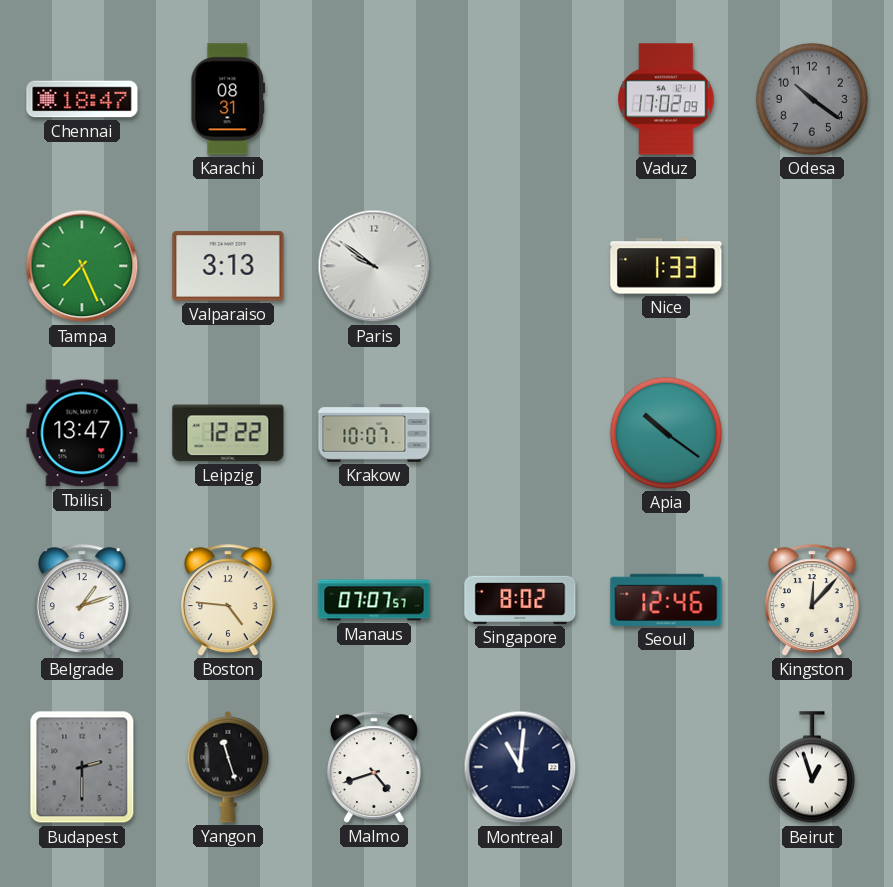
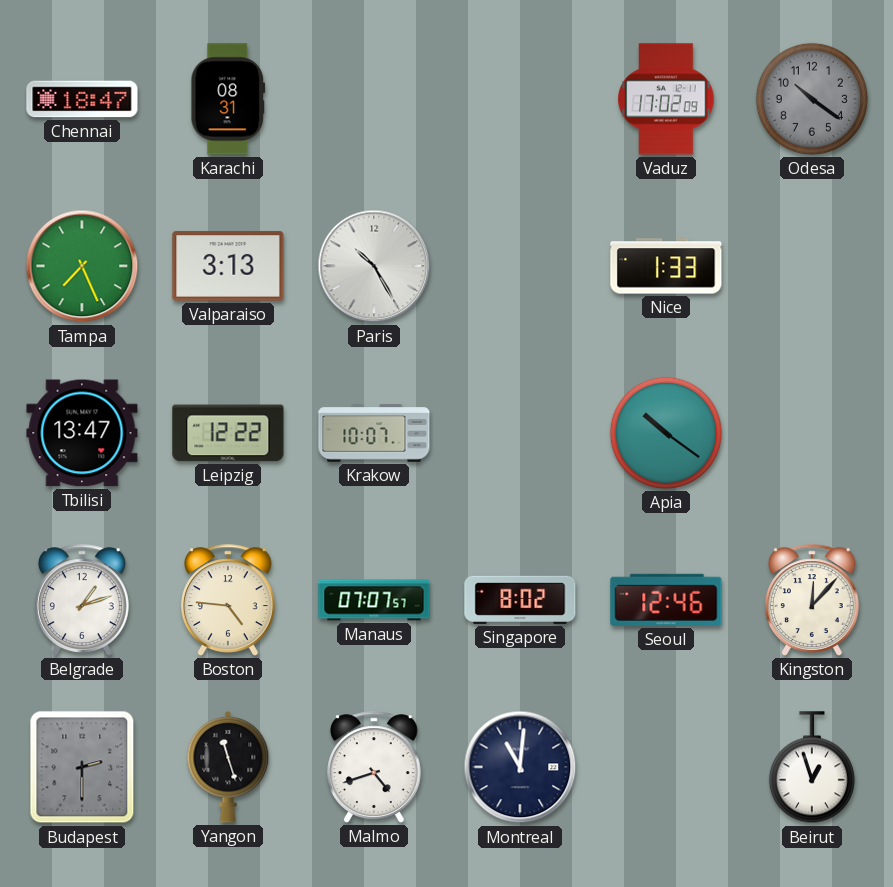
Paris: 9:51 -> 10:25
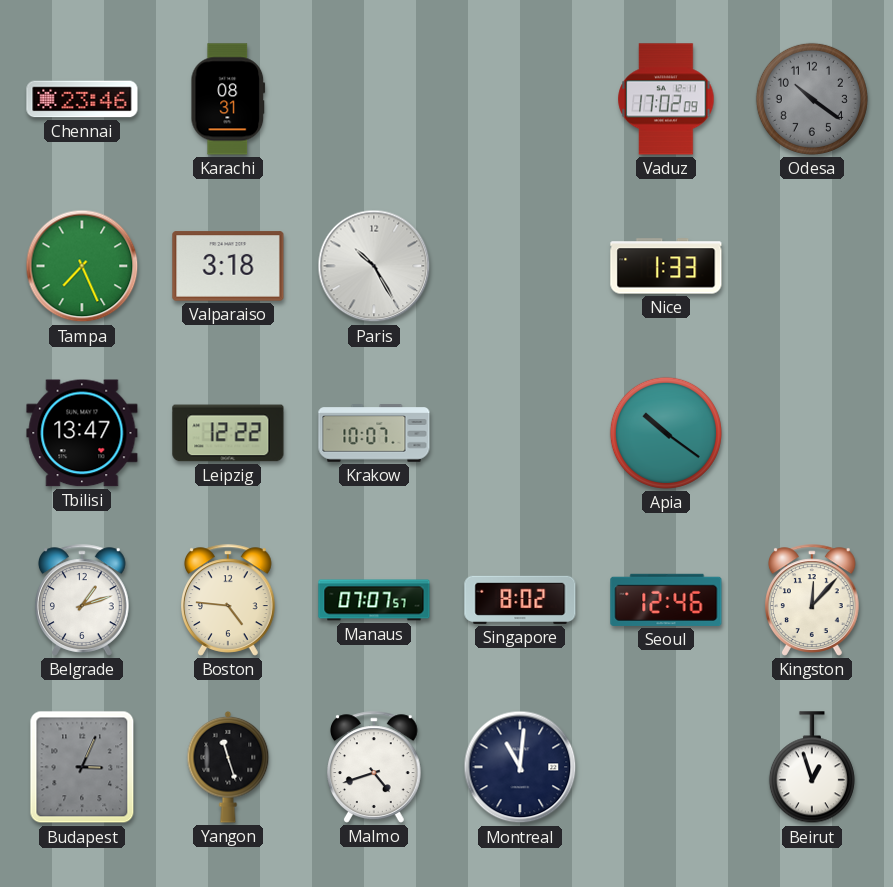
Chennai: 18:47 -> 23:46
Valparaiso: 3:13 -> 3:18
Budapest: 2:30 -> 3:04
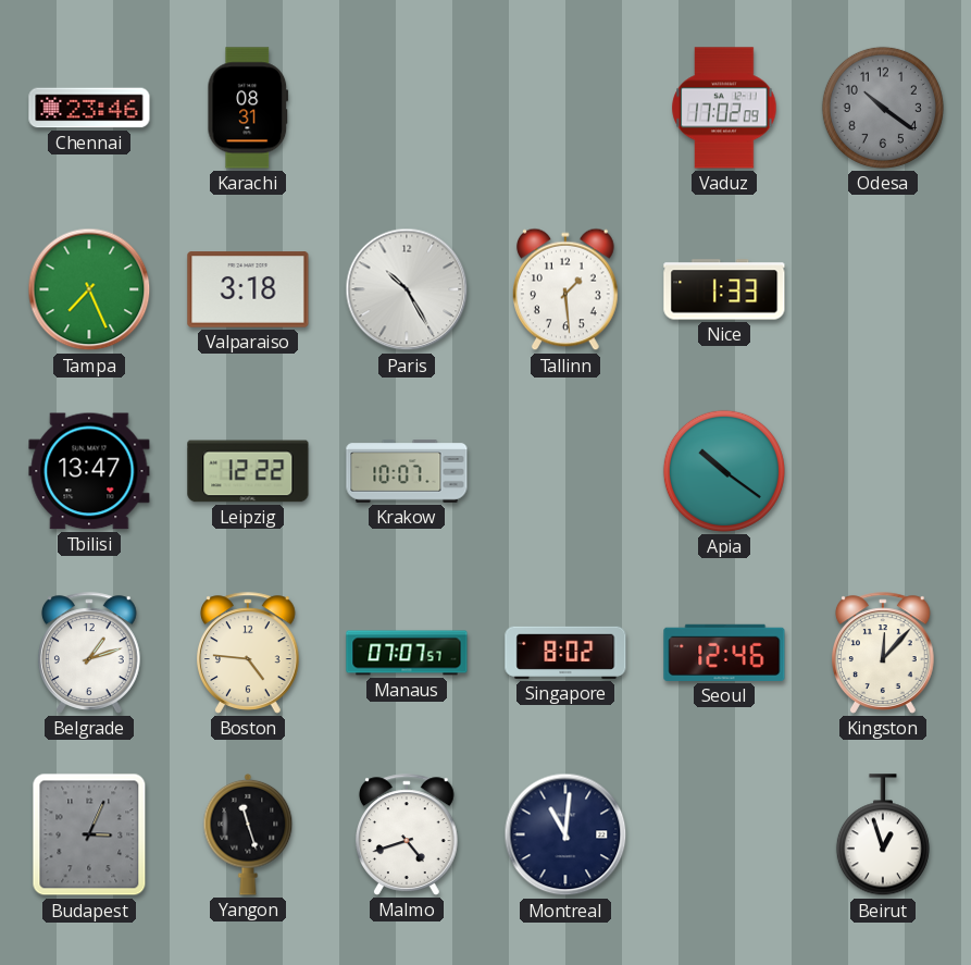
Tallinn: none -> 1:29
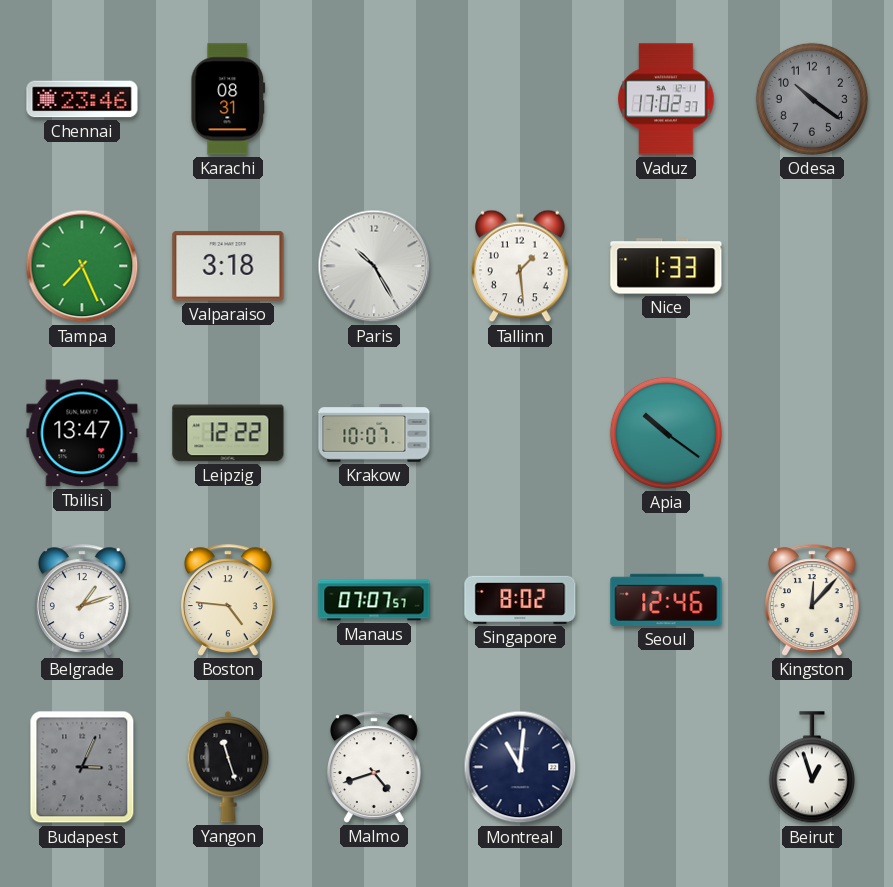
Vaduz: 17:02:09 -> 17:02:37
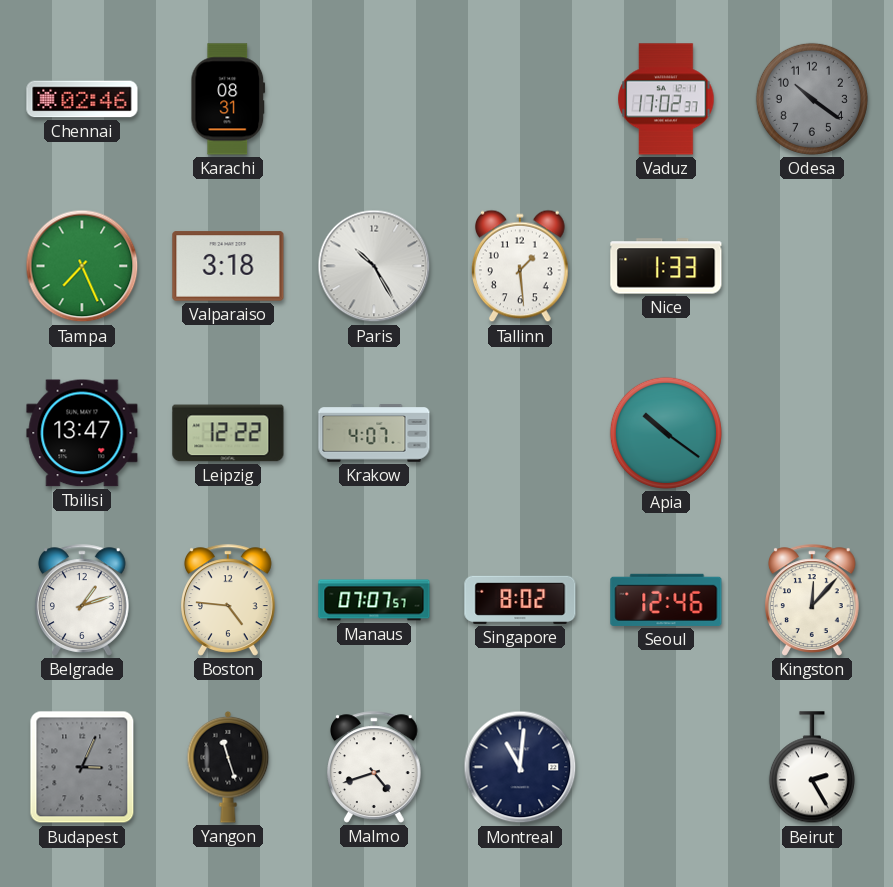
Chennai: 23:46 -> 02:46
Krakow: 10:07 -> 4:07
Beirut: 12:57 -> 2:25
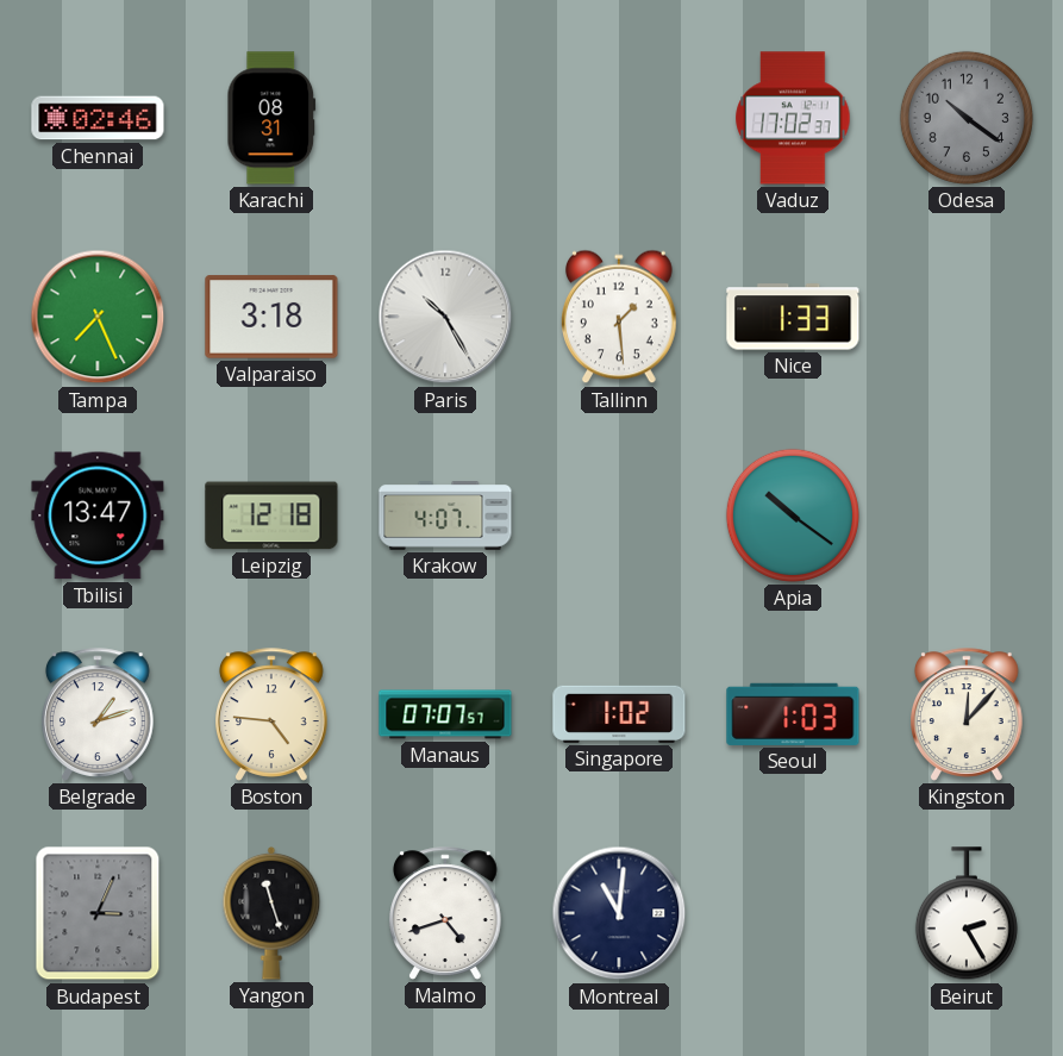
Leipzig: 12:22 -> 12:18
Singapore: 8:02 -> 1:02
Seoul: 12:46 -> 1:03
